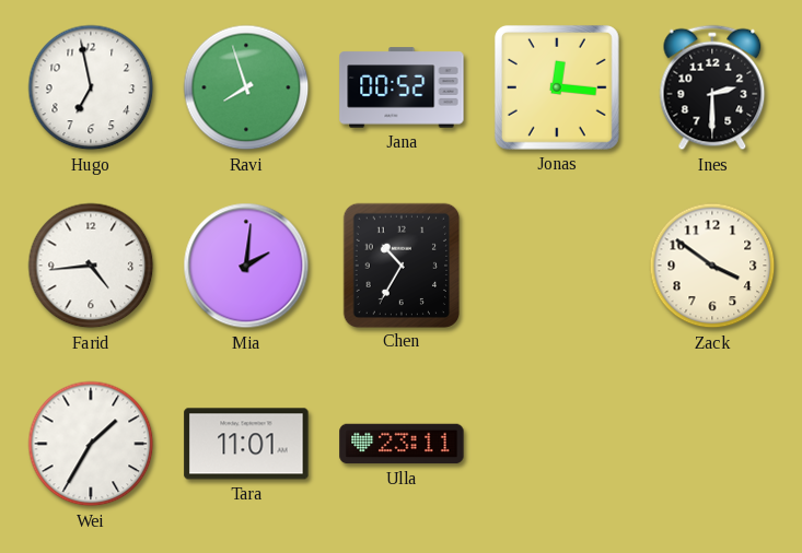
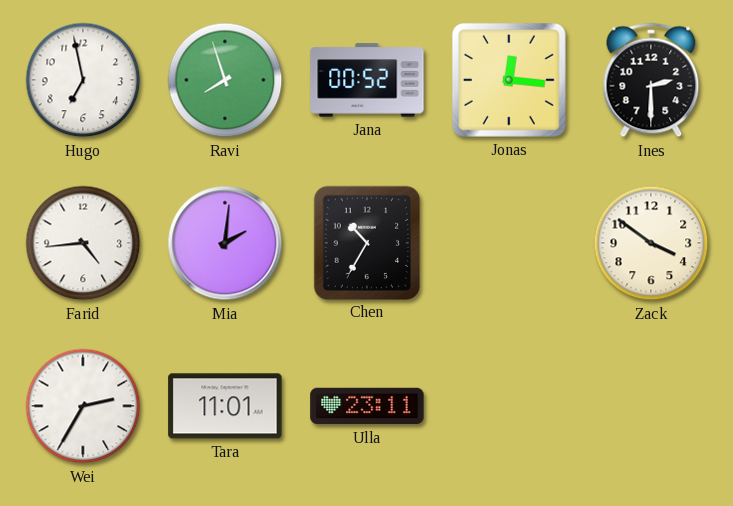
Wei: 1:35 -> 2:35
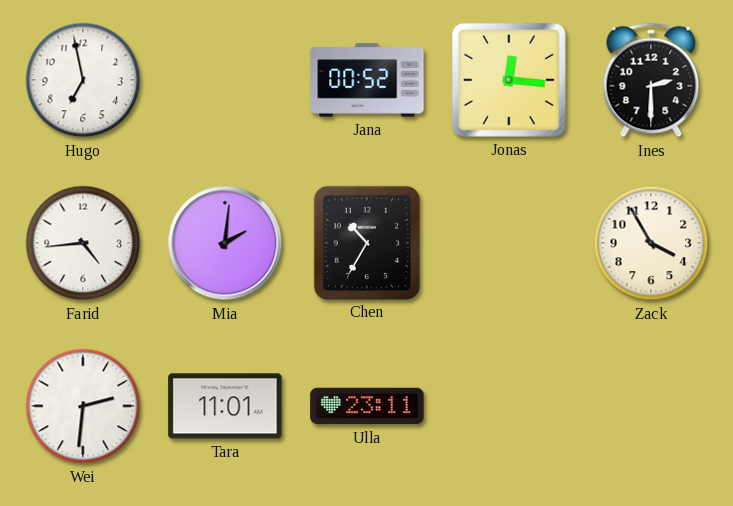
Ravi: 7:57 -> none
Zack: 3:51 -> 3:55
Wei: 2:35 -> 2:31
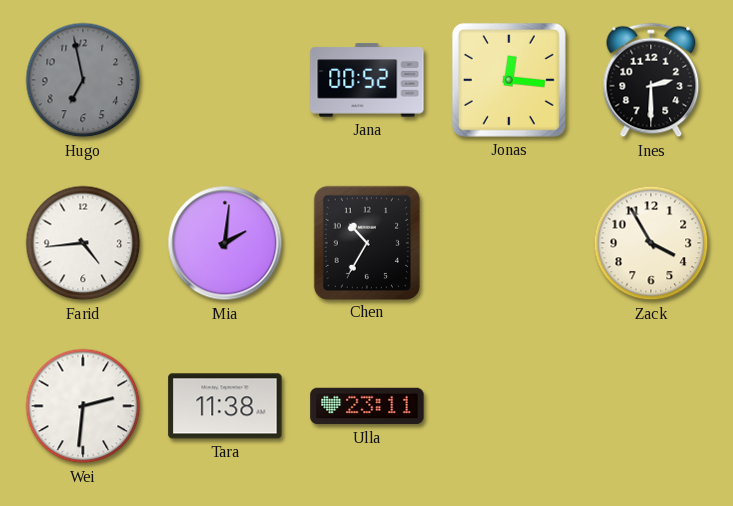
Hugo dial: white -> grey
Tara: 11:01 -> 11:38
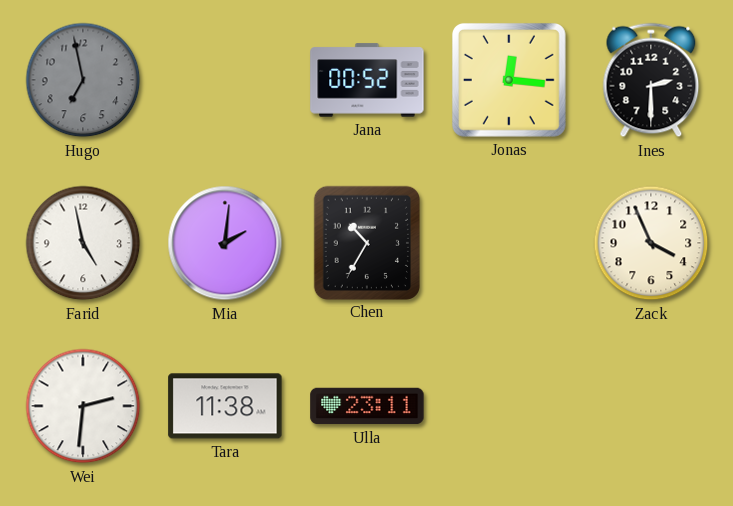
Farid: 4:44 -> 4:58
Zack: 3:55 -> 3:56
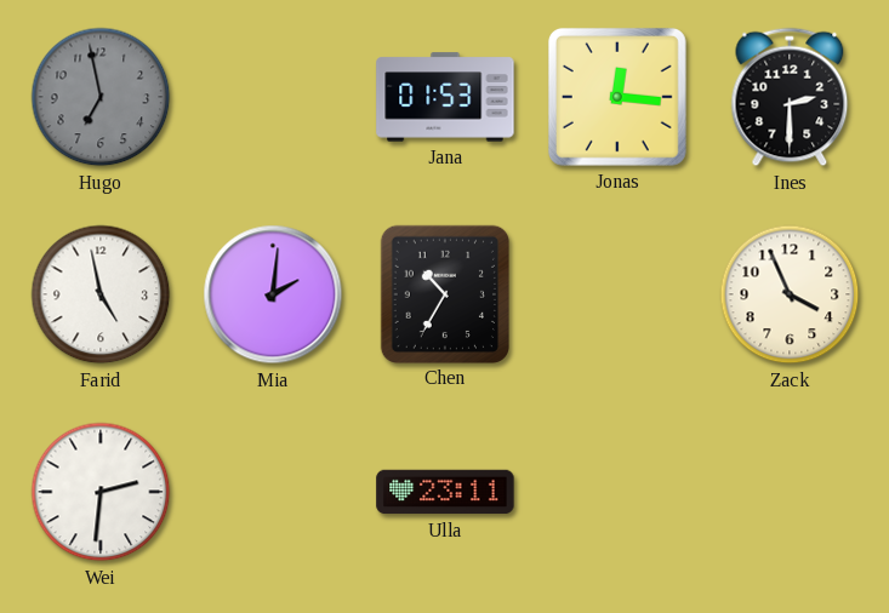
Jana: 00:52 -> 01:53
Tara: 11:38 -> none
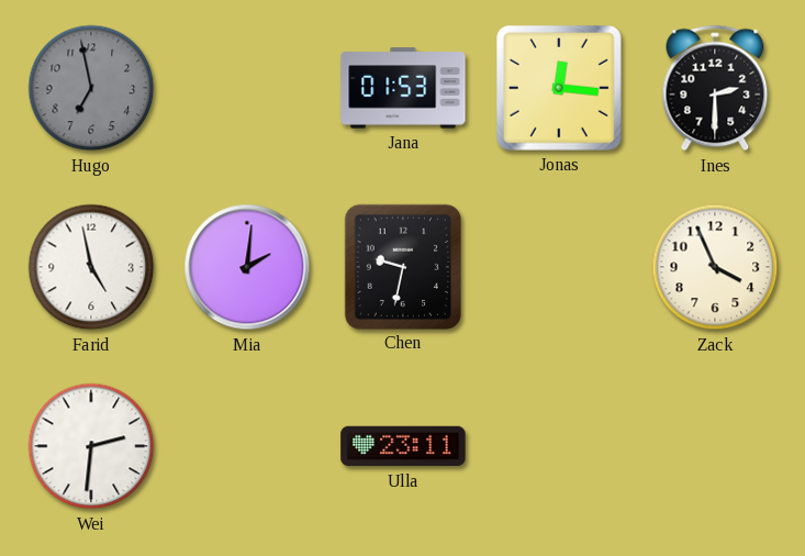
Chen: 10:35 -> 9:32
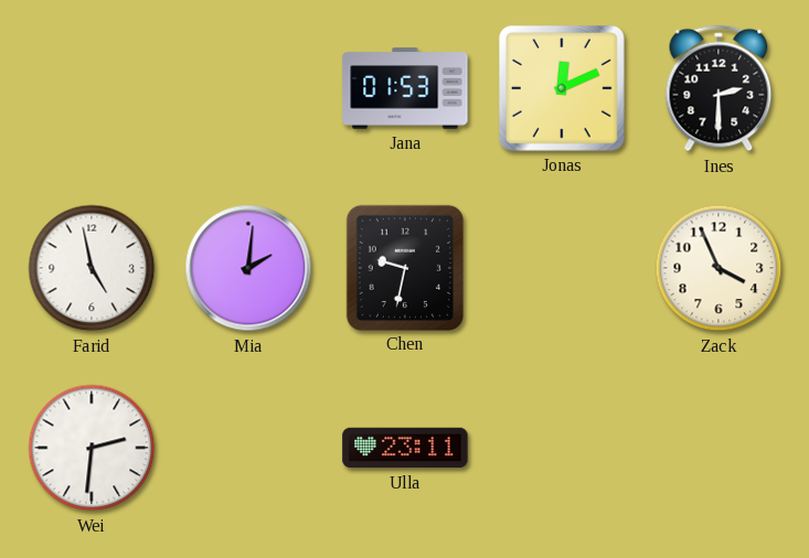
Hugo: 6:58 -> none
Jonas: 12:16 -> 12:11
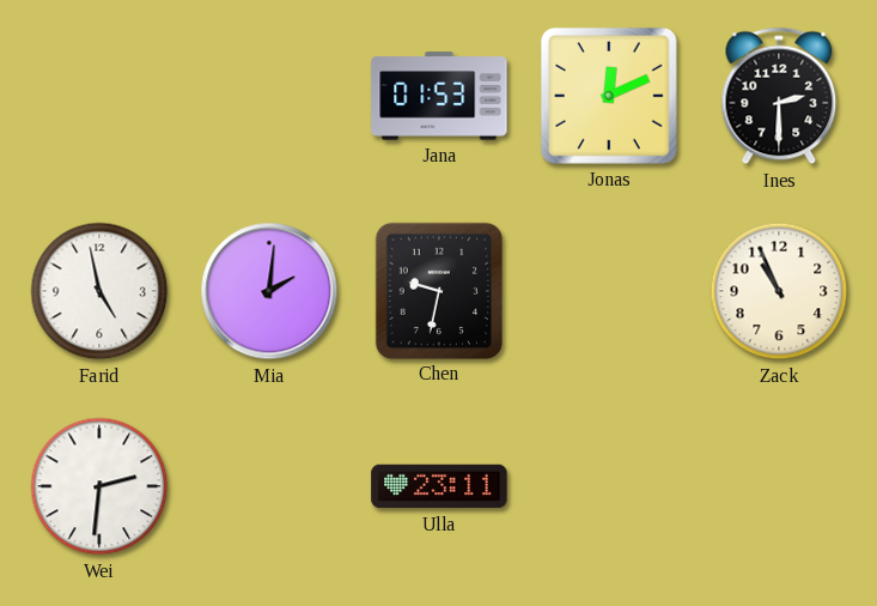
Zack: 3:56 -> 10:56
